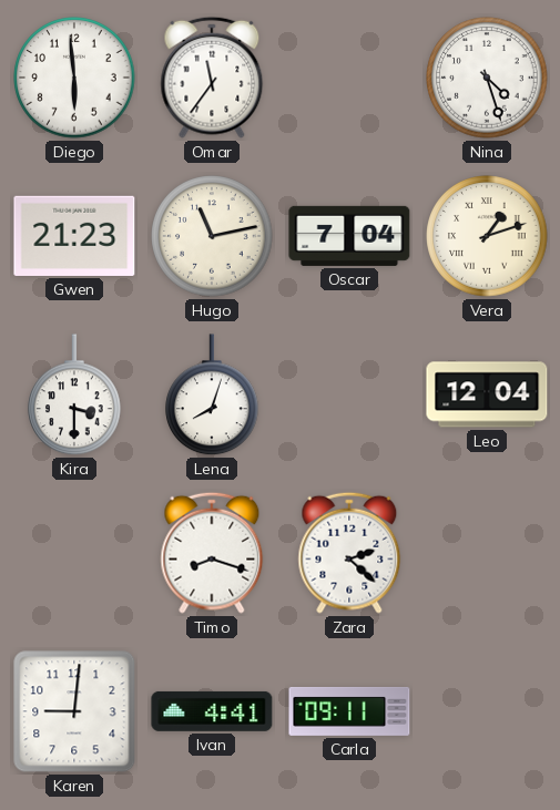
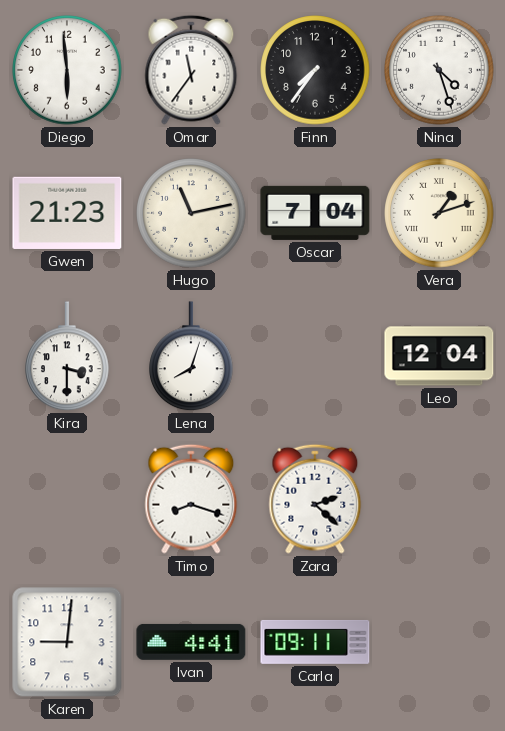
Finn: none -> 7:36
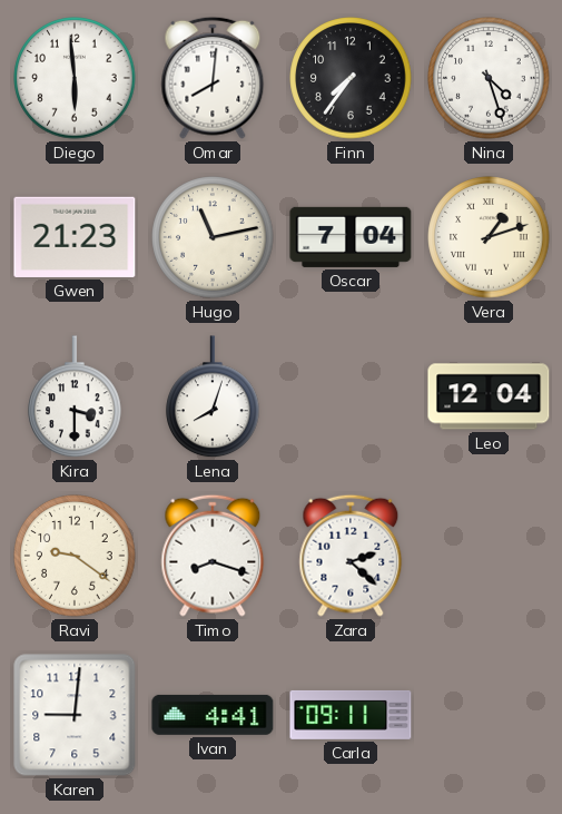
Omar: 11:36 -> 8:01
Ravi: none -> 9:21
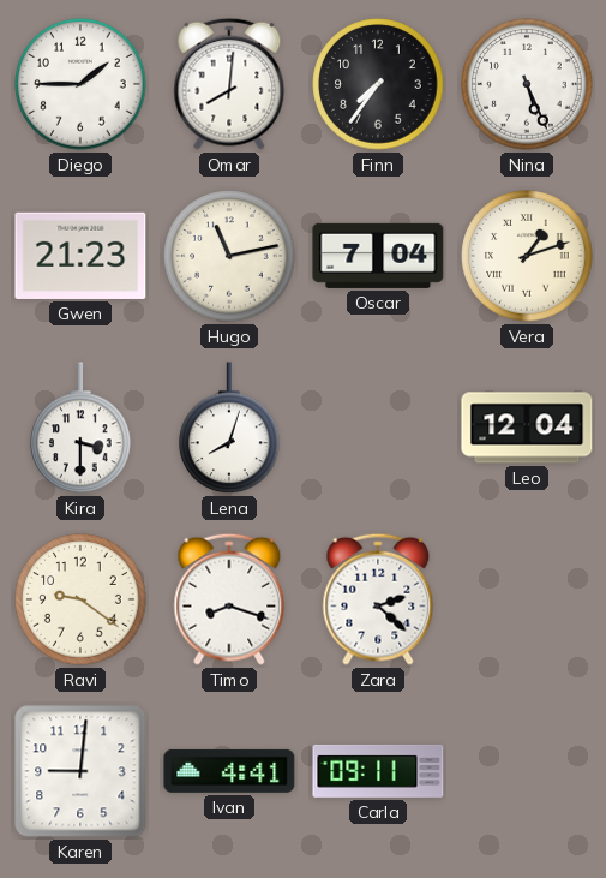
Diego: 5:59 -> 1:45
Nina: 4:27 -> 5:26
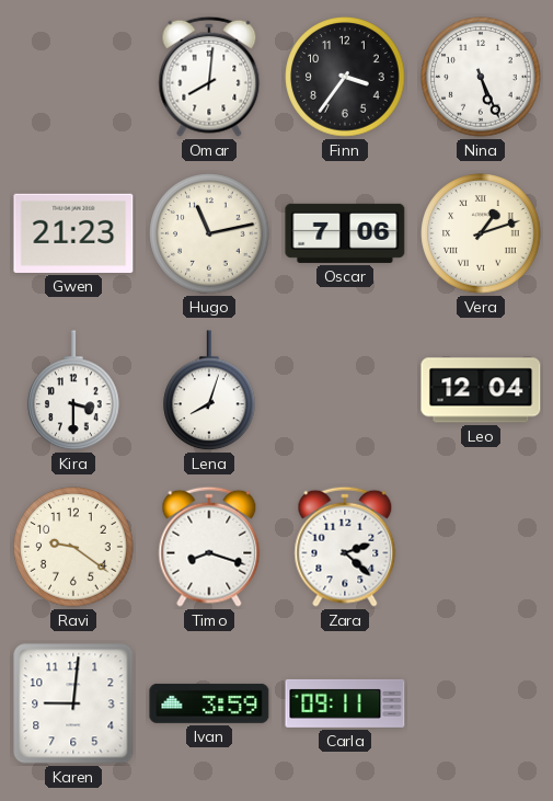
Diego: 1:45 -> none
Finn: 7:36 -> 3:36
Oscar: 7:04 -> 7:06
Ivan: 4:41 -> 3:59
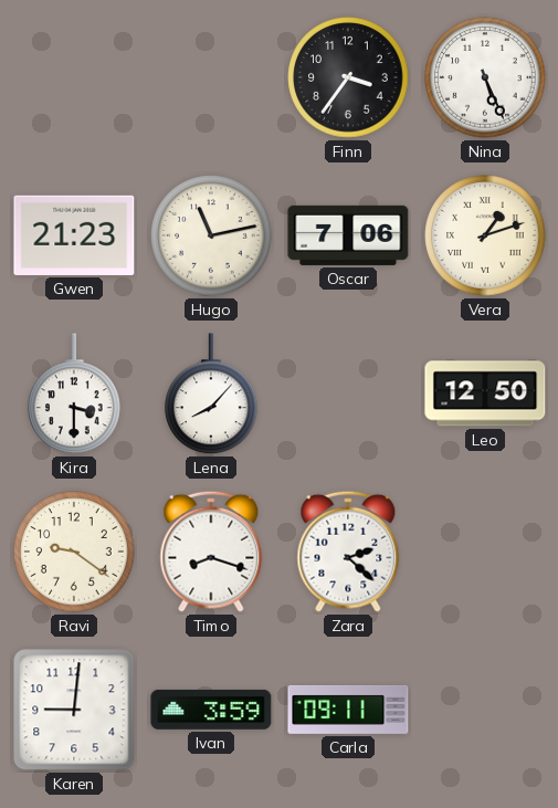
Omar: 8:01 -> none
Lena: 8:03 -> 8:07
Leo: 12:04 -> 12:50
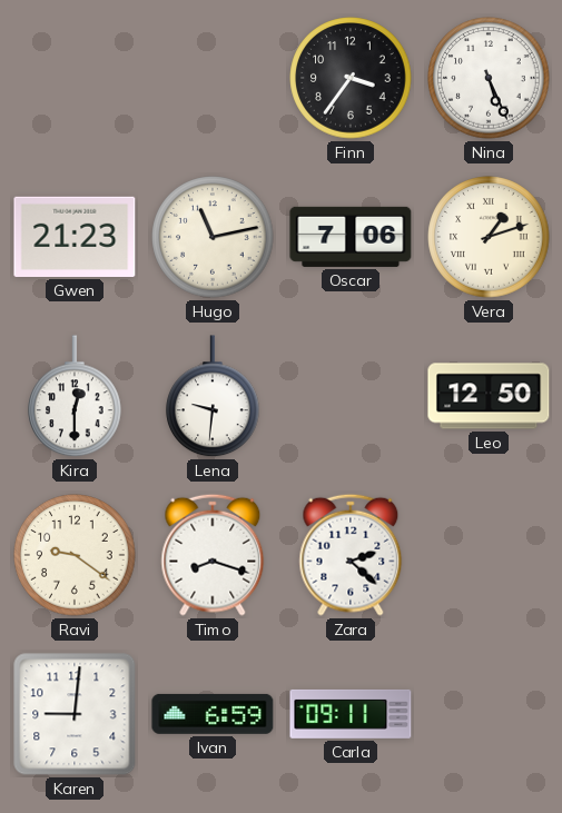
Kira: 3:30 -> 12:30
Lena: 8:07 -> 9:31
Ivan: 3:59 -> 6:59
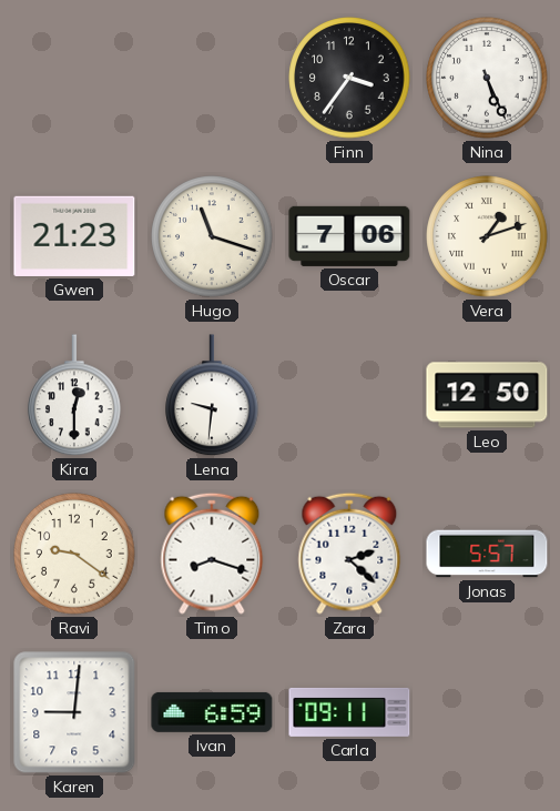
Hugo: 11:13 -> 11:18
Jonas: none -> 5:57
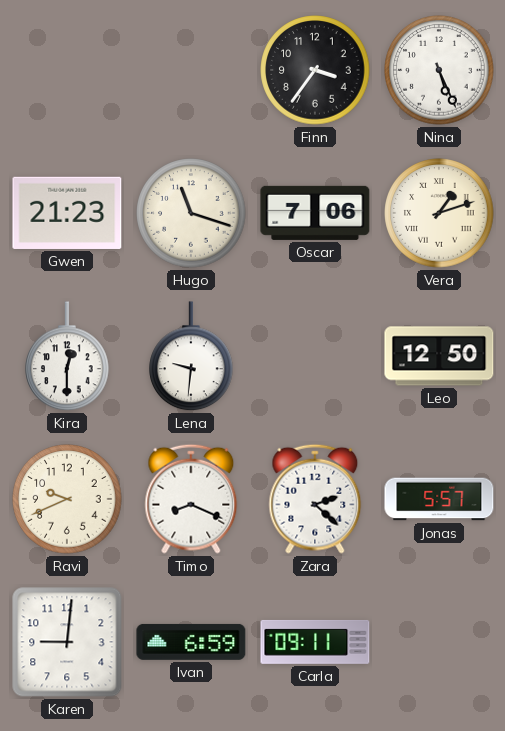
Ravi: 9:21 -> 9:41
Timo: 8:18 -> 8:19
